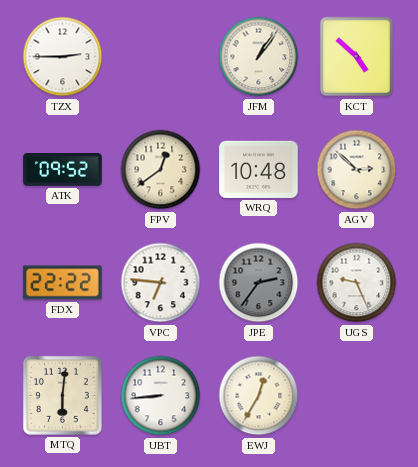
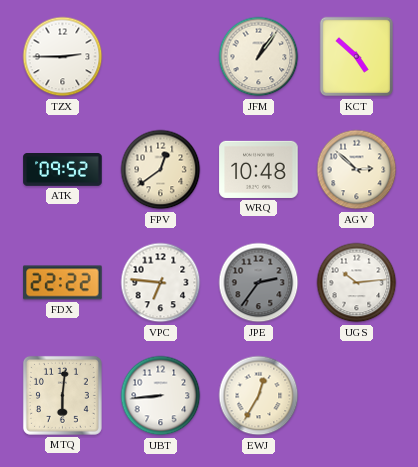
UGS: 9:26 -> 10:14
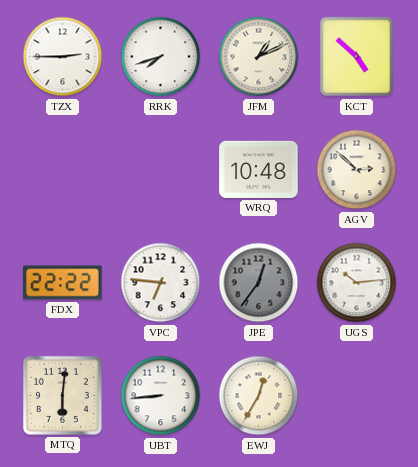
RRK: none -> 7:42
JFM: 1:06 -> 1:11
ATK: 09:52 -> none
FPV: 12:39 -> none
JPE: 2:36 -> 12:36
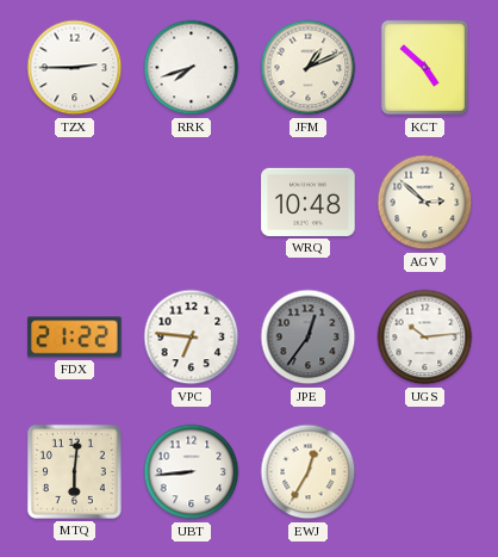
FDX: 22:22 -> 21:22
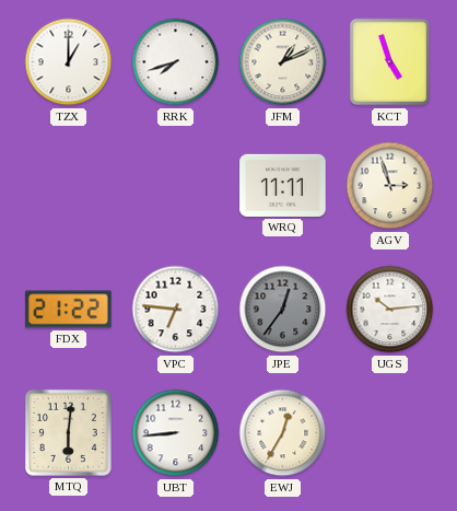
TZX: 2:45 -> 1:00
KCT: 4:52 -> 4:57
WRQ: 10:48 -> 11:11
AGV: 2:52 -> 2:57
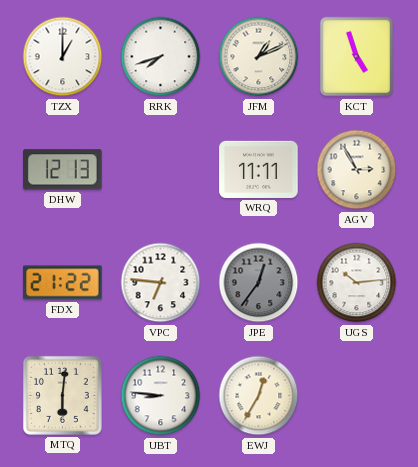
DHW: none -> 12:13
AGV: 2:57 -> 2:55
UBT: 8:44 -> 8:46
